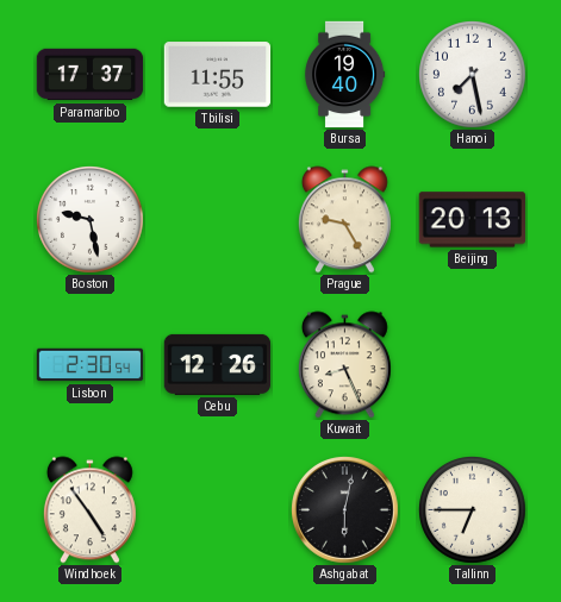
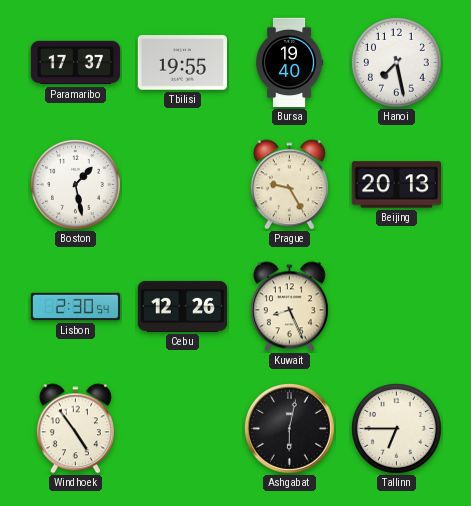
Tbilisi: 11:55 -> 19:55
Boston: 9:28 -> 1:28
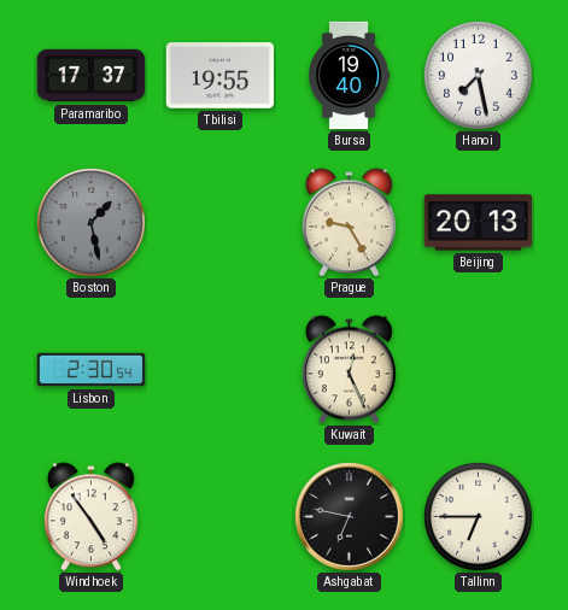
Boston dial: white -> grey
Cebu: 12:26 -> none
Kuwait: 8:26 -> 12:26
Ashgabat: 6:02 -> 6:47
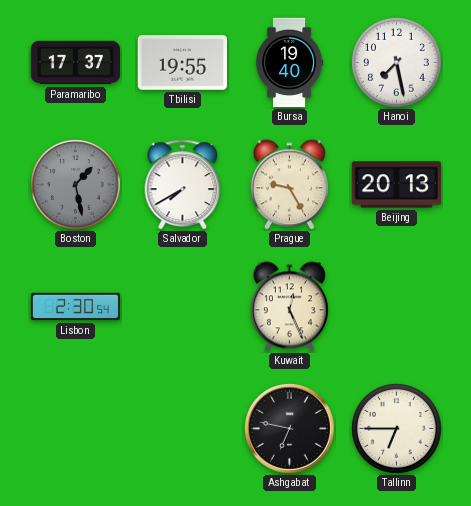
Salvador: none -> 7:40
Windhoek: 4:54 -> none
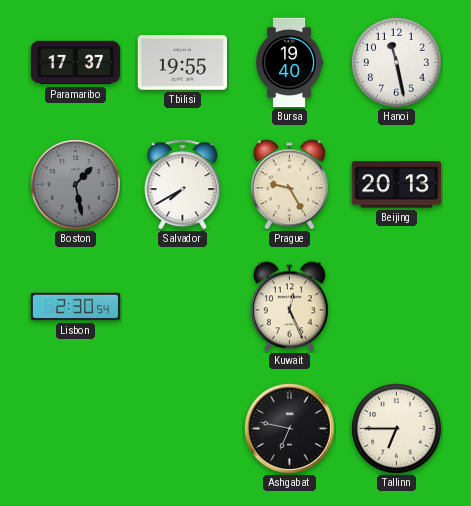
Hanoi: 7:28 -> 11:28
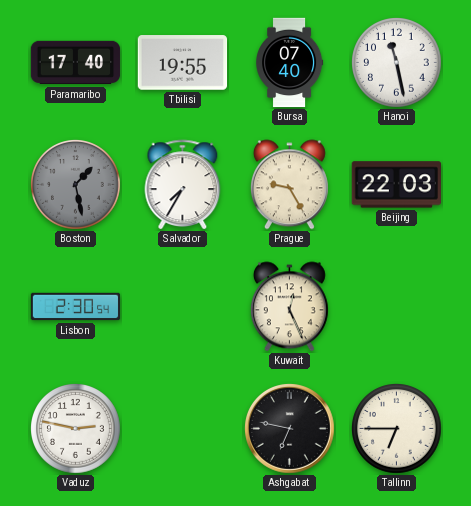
Paramaribo: 17:37 -> 17:40
Bursa: 19:40 -> 07:40
Salvador: 7:40 -> 7:35
Beijing: 20:13 -> 22:03
Vaduz: none -> 2:47
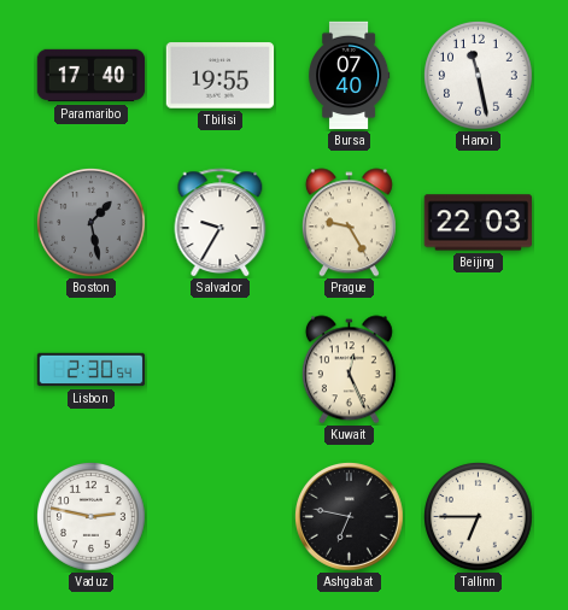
Salvador: 7:35 -> 9:35
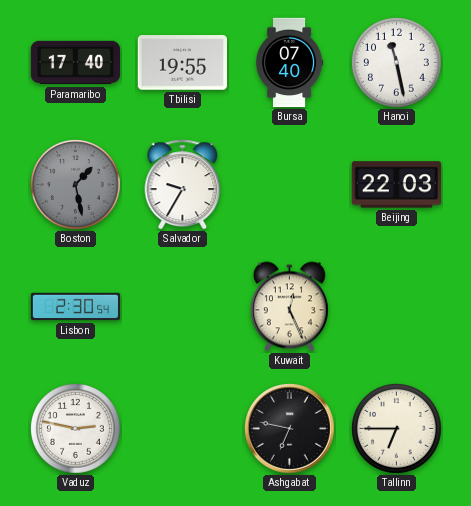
Prague: 9:25 -> none
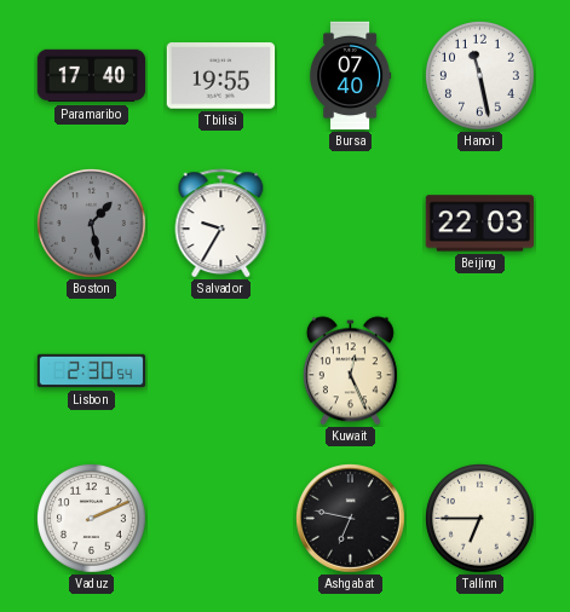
Vaduz: 2:47 -> 2:11
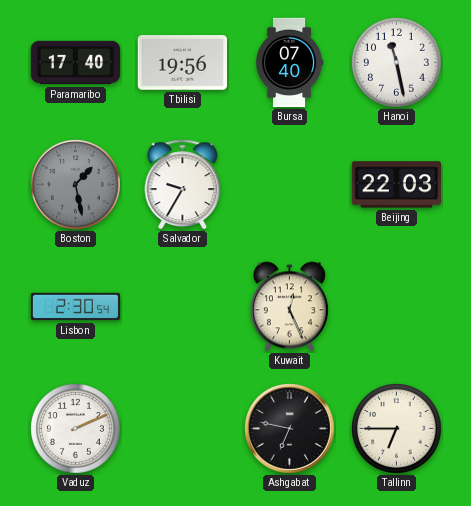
Tbilisi: 19:55 -> 19:56
